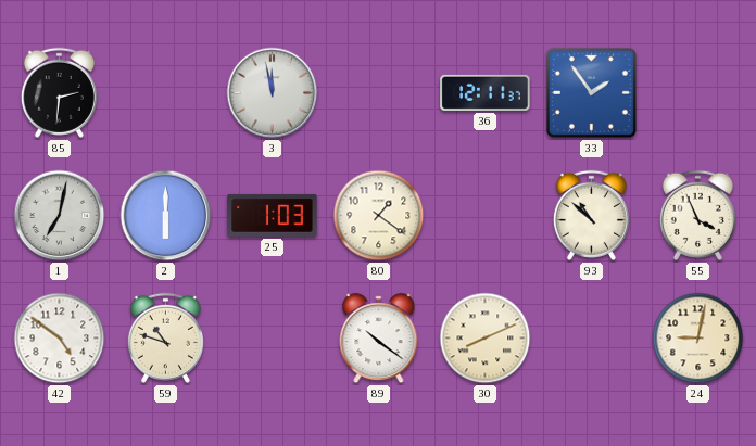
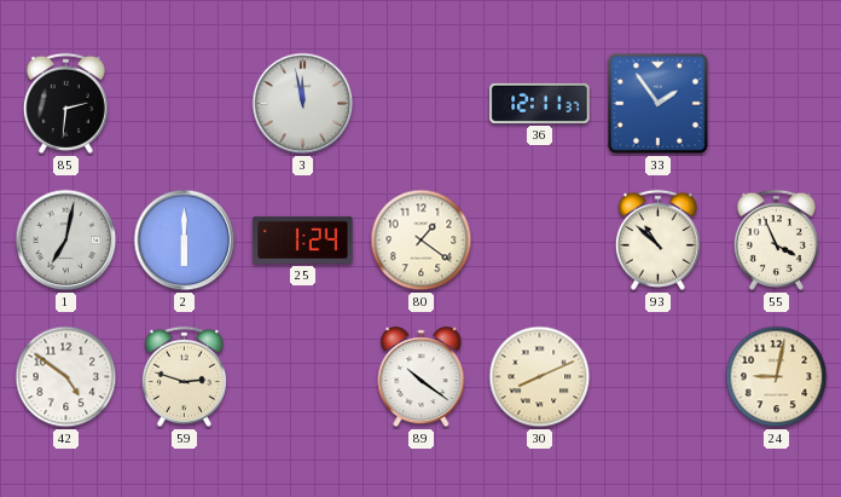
25: 1:03 -> 1:24
59: 10:48 -> 2:48
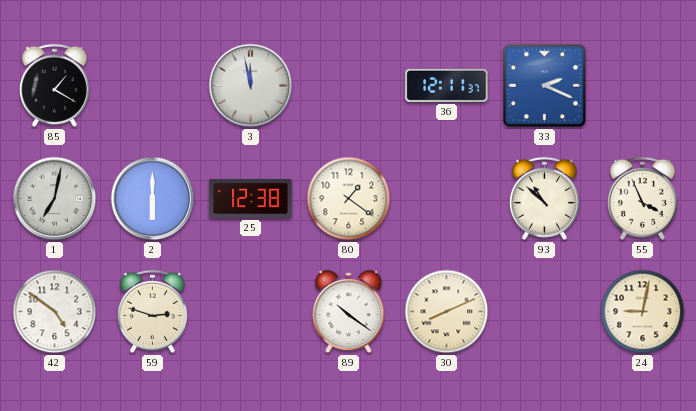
85: 2:31 -> 1:20
33: 1:54 -> 2:19
25: 1:24 -> 12:38
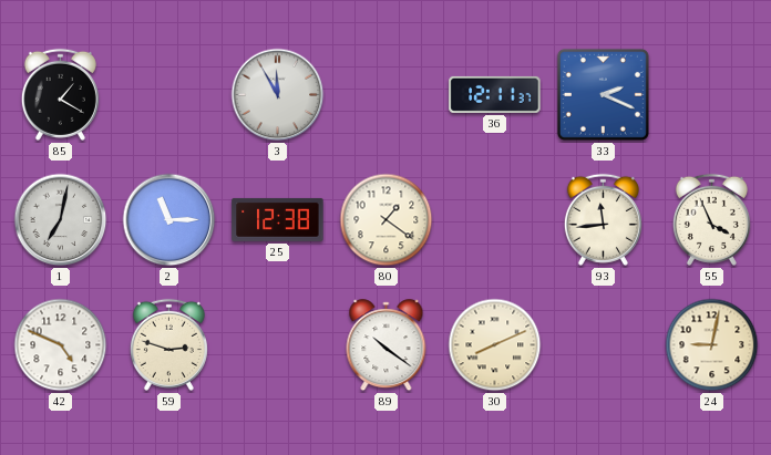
3: 11:58 -> 11:55
2: 6:00 -> 11:15
93: 10:52 -> 11:44
42: 4:51 -> 4:49
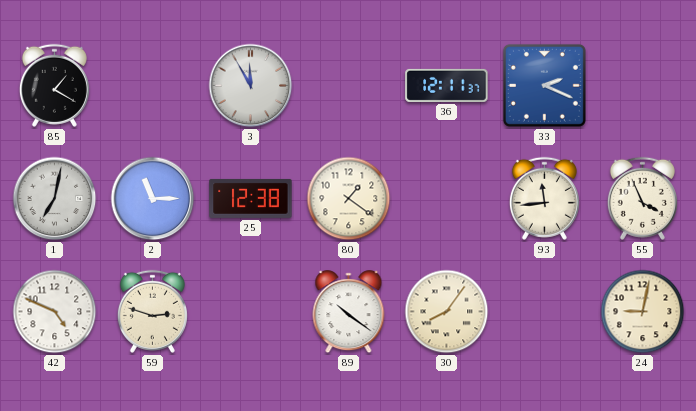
30: 8:11 -> 8:06
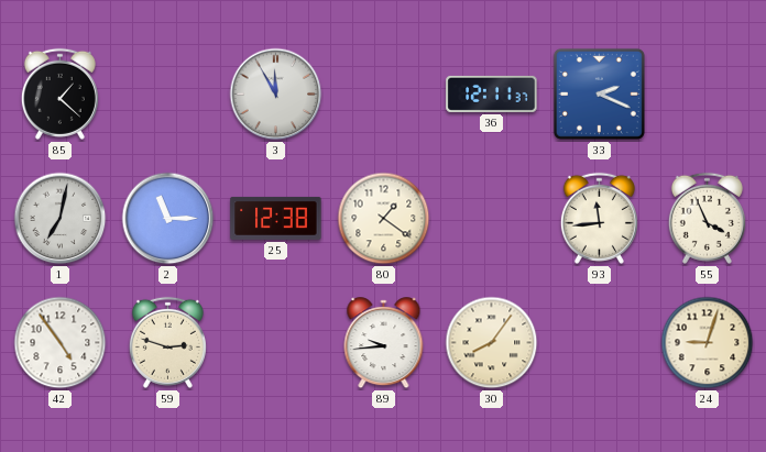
85: 1:20 -> 1:22
42: 4:49 -> 4:54
89: 10:21 -> 9:44
24: 9:02 -> 9:03
